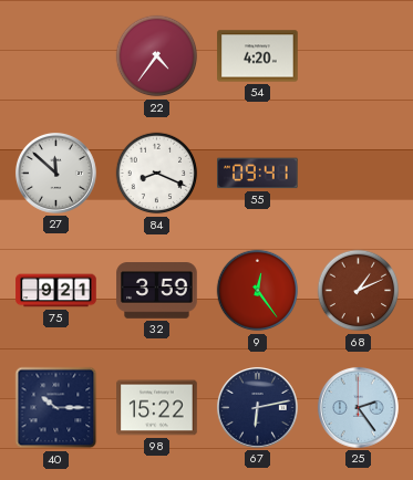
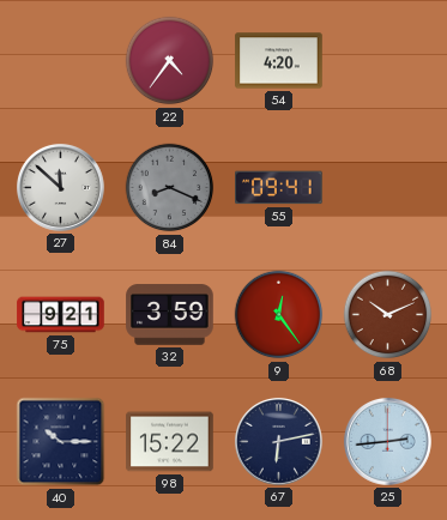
84 dial: white -> grey
68: 1:11 -> 10:11
25: 2:24 -> 2:44
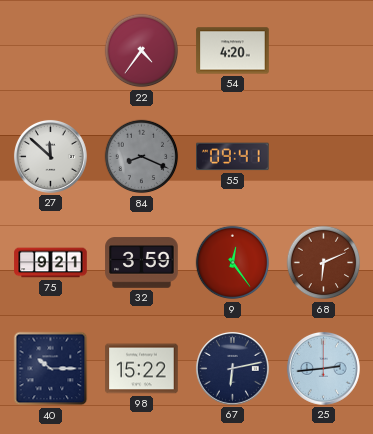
68: 10:11 -> 6:11
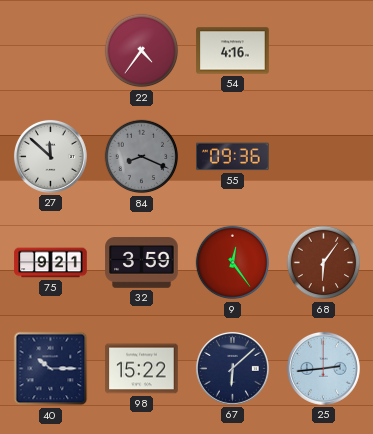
54: 4:20 -> 4:16
55: 09:41 -> 09:36
68: 6:11 -> 6:06
67: 6:13 -> 6:08
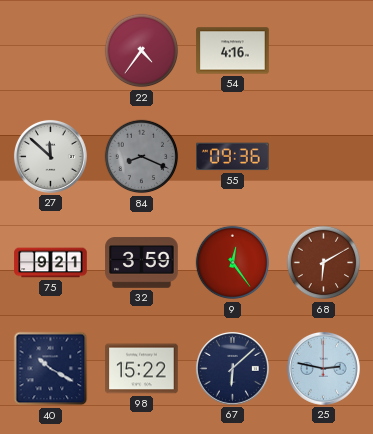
68: 6:06 -> 6:10
40: 10:15 -> 10:20
25: 2:44 -> 2:47
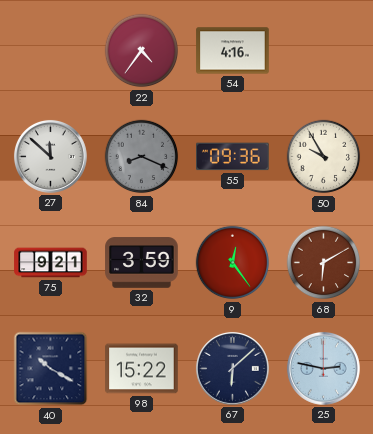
50: none -> 9:55
